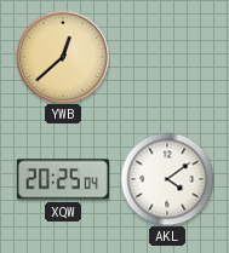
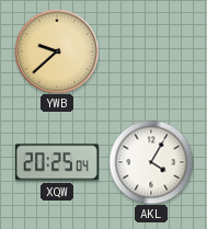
YWB: 12:38 -> 9:38
AKL: 4:09 -> 4:05
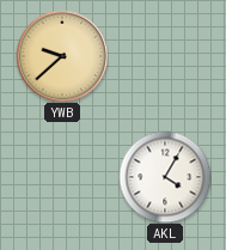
XQW: 20:25 -> none
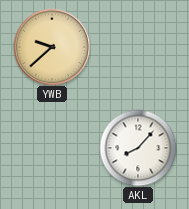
AKL: 4:05 -> 8:07
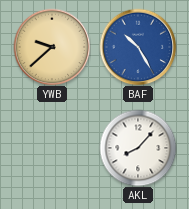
BAF: none -> 10:25
